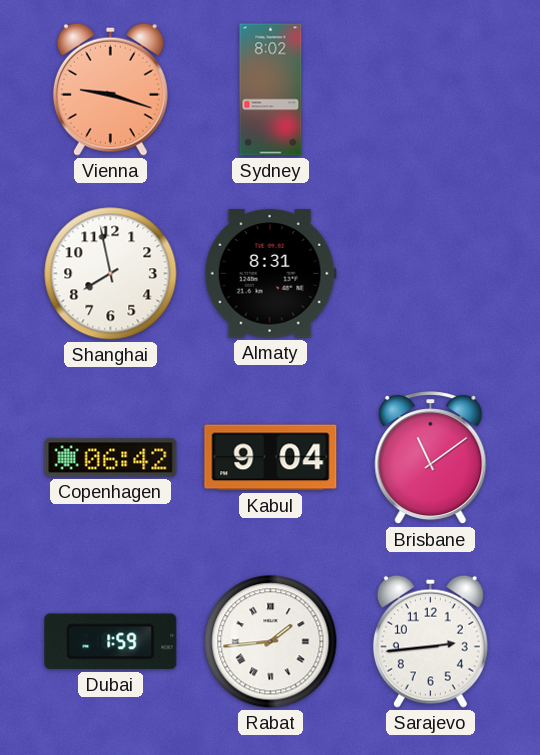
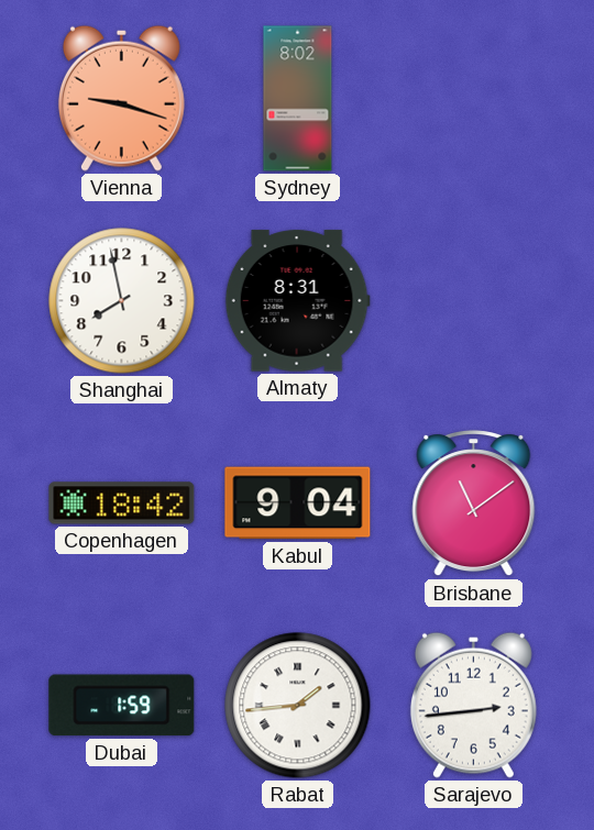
Copenhagen: 06:42 -> 18:42
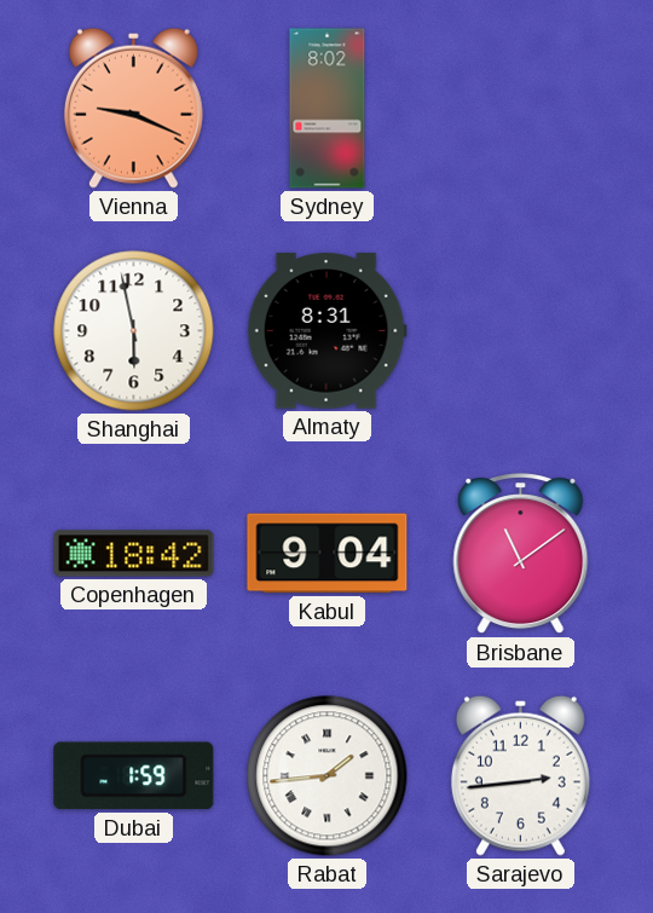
Vienna: 9:18 -> 9:19
Shanghai: 7:58 -> 5:58
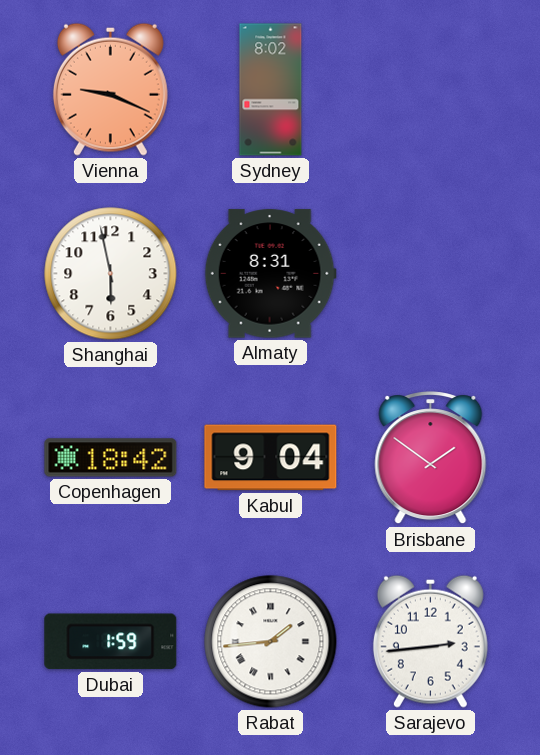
Brisbane: 11:09 -> 1:51
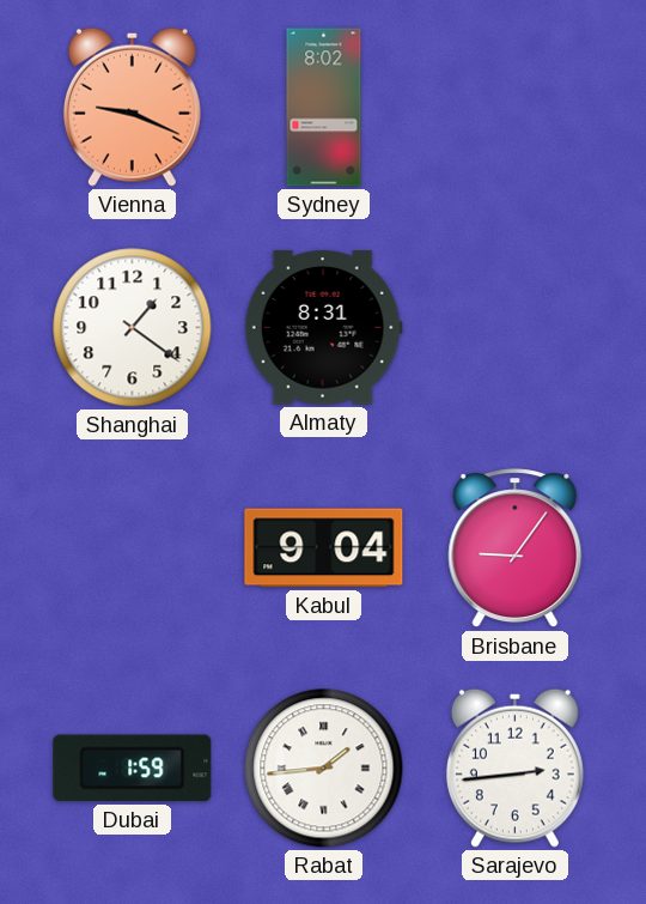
Shanghai: 5:58 -> 1:21
Copenhagen: 18:42 -> none
Brisbane: 1:51 -> 9:06
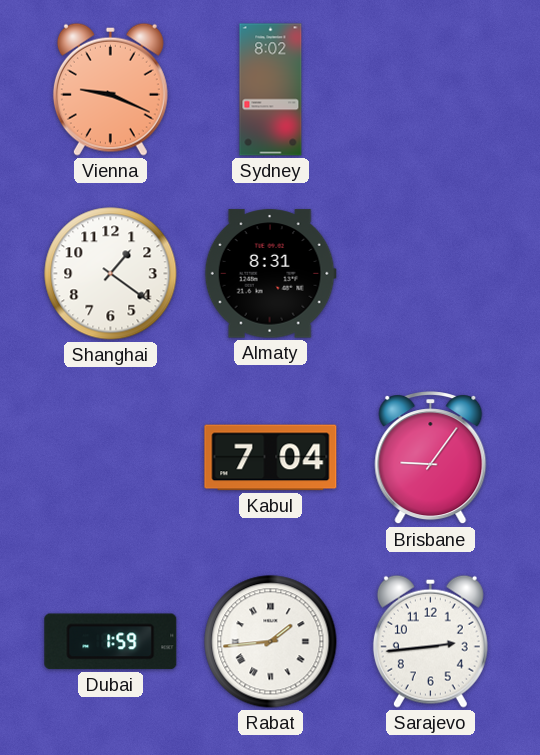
Kabul: 9:04 -> 7:04
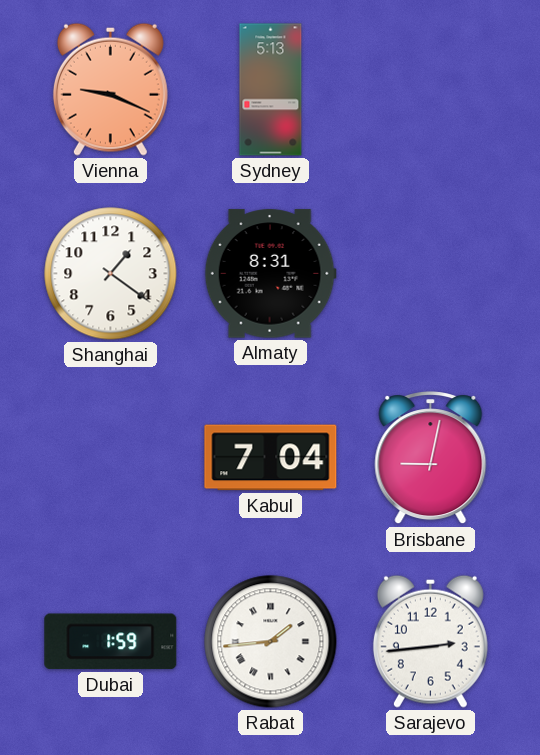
Sydney: 8:02 -> 5:13
Brisbane: 9:06 -> 9:02
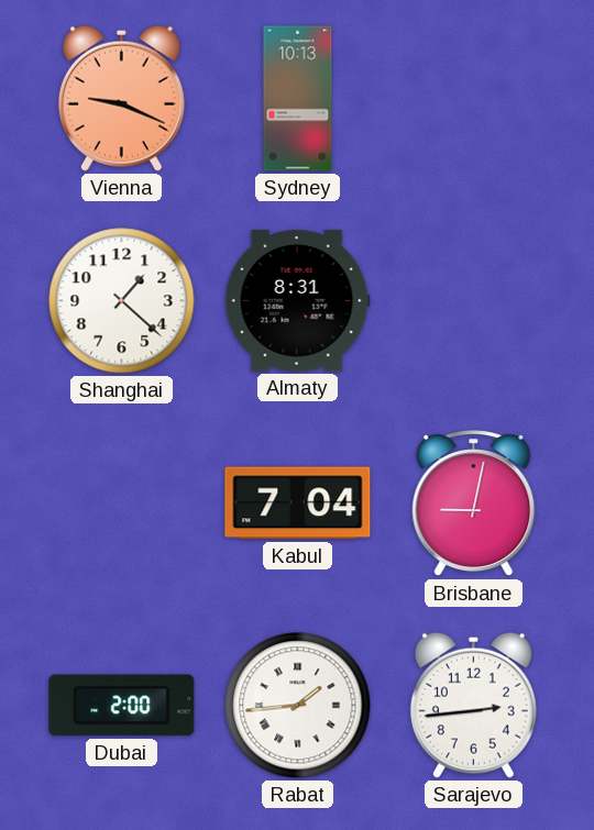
Sydney: 5:13 -> 10:13
Shanghai: 1:21 -> 1:22
Dubai: 1:59 -> 2:00
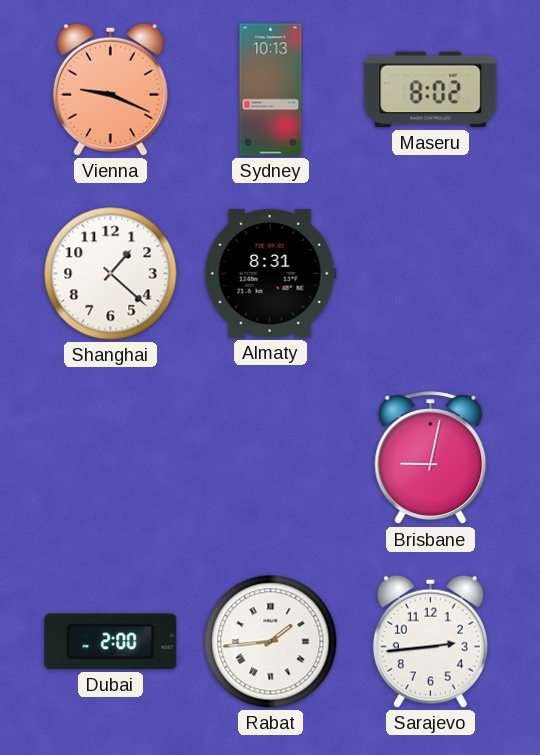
Maseru: none -> 8:02
Kabul: 7:04 -> none
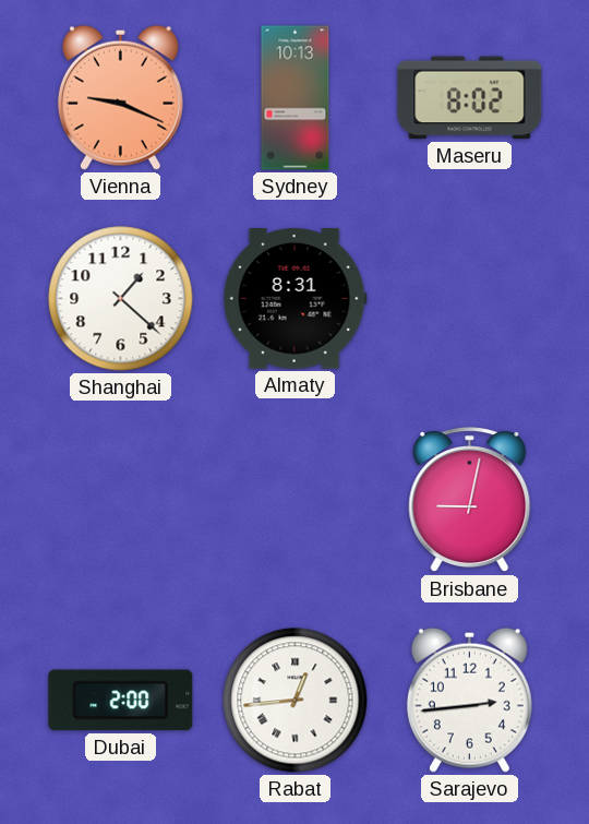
Rabat: 1:44 -> 12:44
